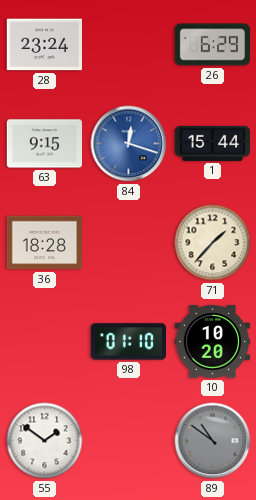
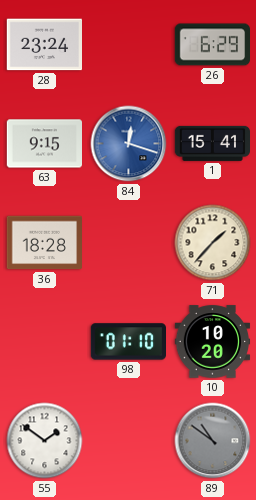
1: 15:44 -> 15:41
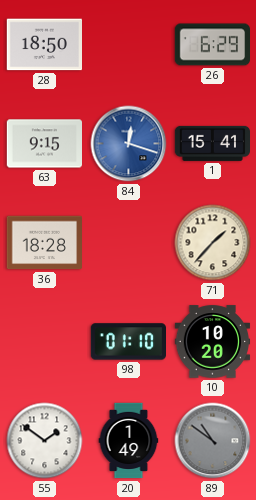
28: 23:24 -> 18:50
20: none -> 1:49
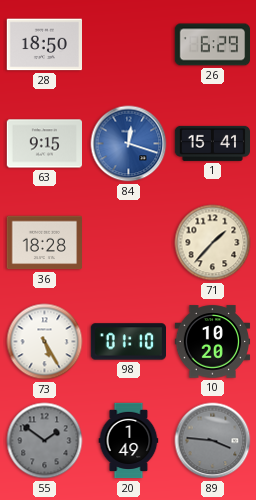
73: none -> 5:25
55 dial: white -> grey
89: 10:51 -> 3:46
